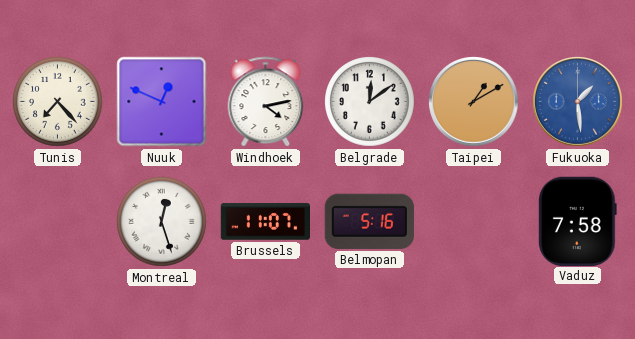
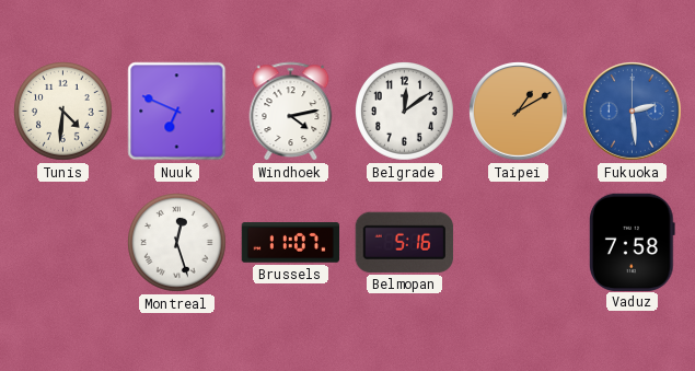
Tunis: 7:23 -> 4:31
Nuuk: 12:49 -> 6:49
Fukuoka: 1:29 -> 2:29
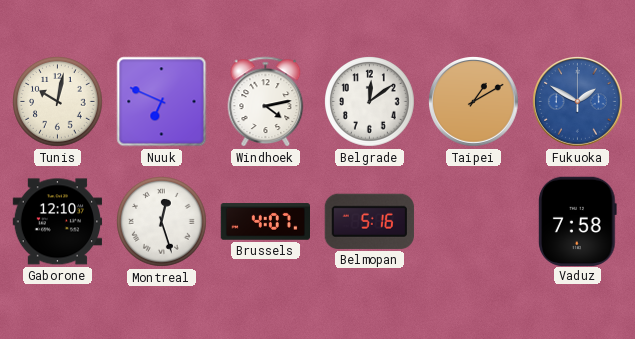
Tunis: 4:31 -> 10:02
Fukuoka: 2:29 -> 1:50
Gaborone: none -> 12:10
Brussels: 11:07 -> 4:07
